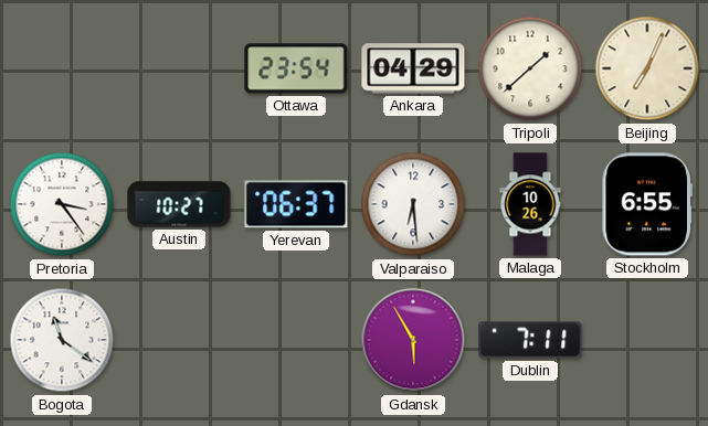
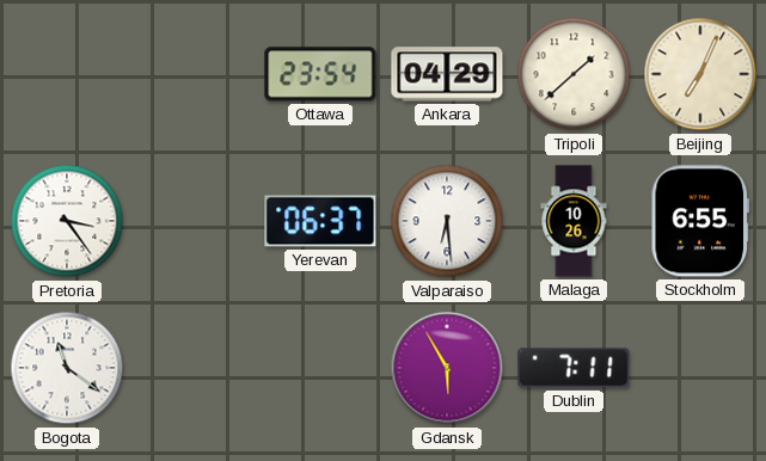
Austin: 10:27 -> none
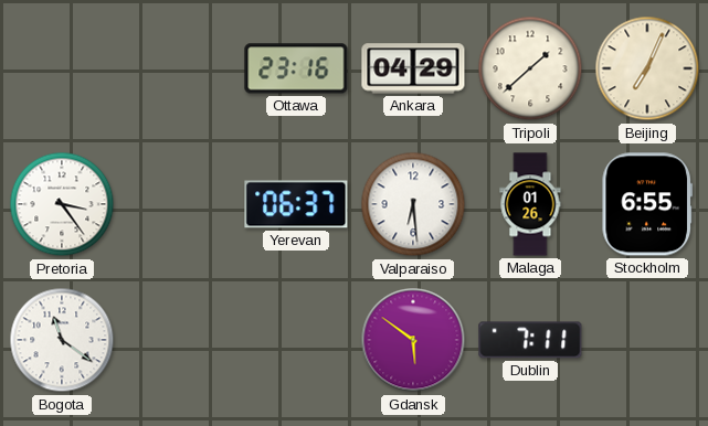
Ottawa: 23:54 -> 23:16
Malaga: 10:26 -> 01:26
Gdansk: 5:55 -> 5:51
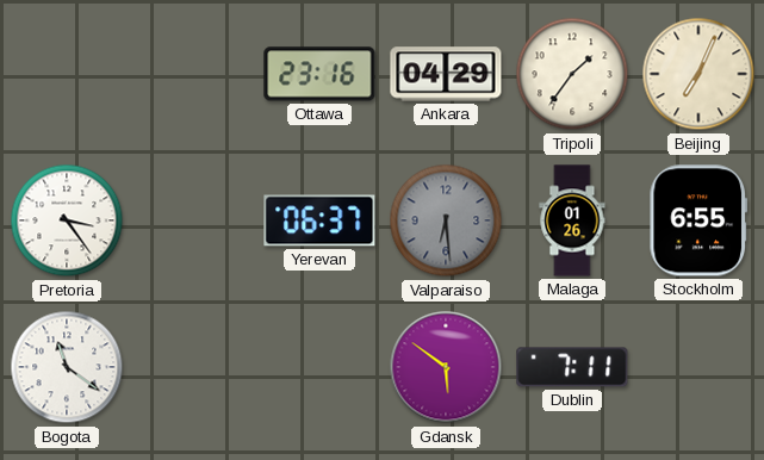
Tripoli: 1:38 -> 1:36
Valparaiso dial: white -> grey
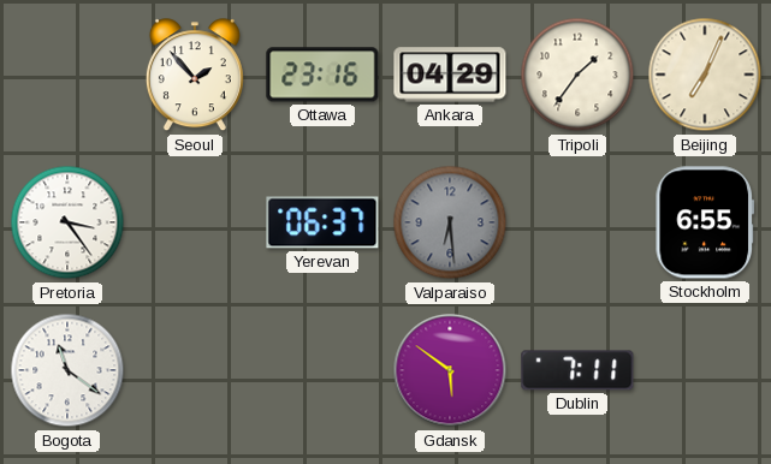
Seoul: none -> 1:53
Malaga: 01:26 -> none
